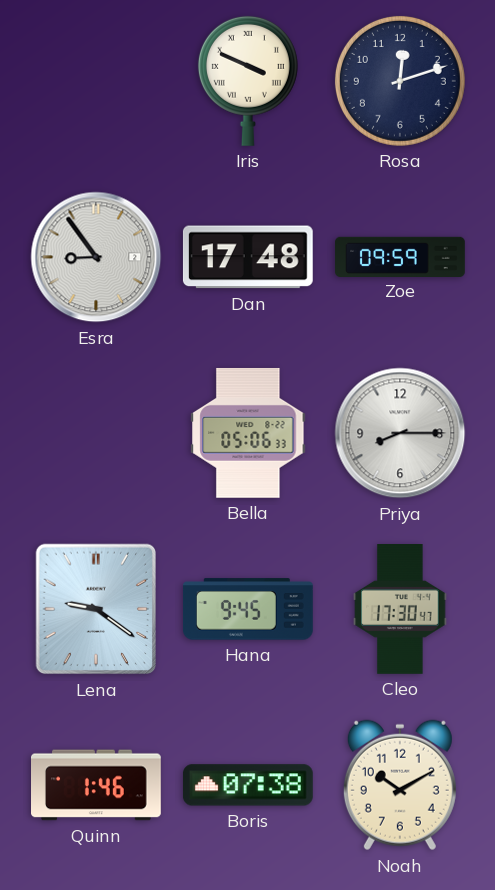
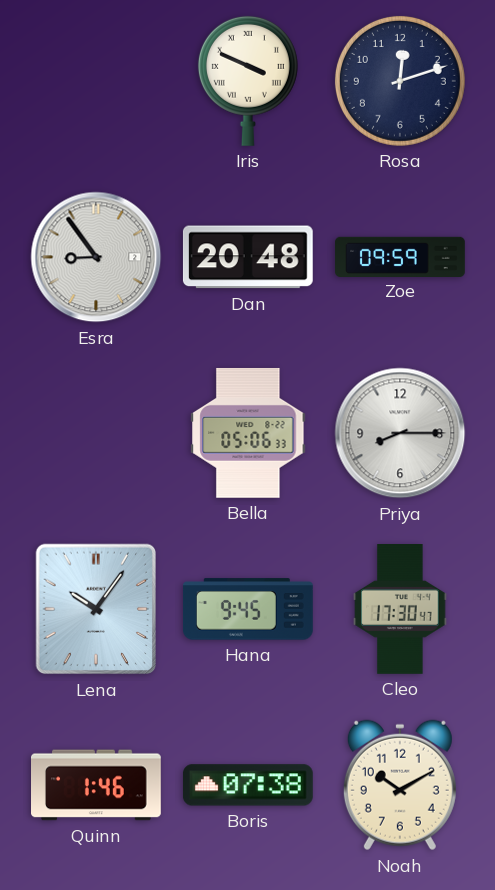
Dan: 17:48 -> 20:48
Lena: 9:21 -> 10:06
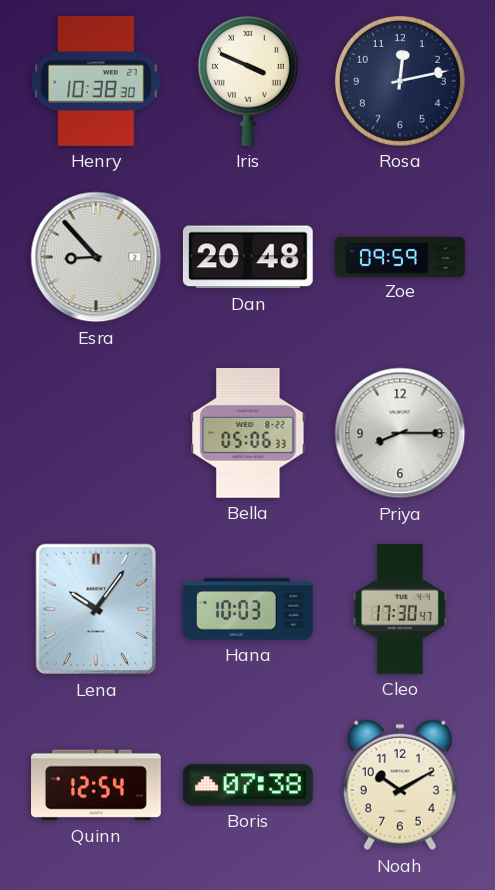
Henry: none -> 10:38
Rosa: 12:12 -> 12:13
Esra: 8:54 -> 8:53
Hana: 9:45 -> 10:03
Quinn: 1:46 -> 12:54
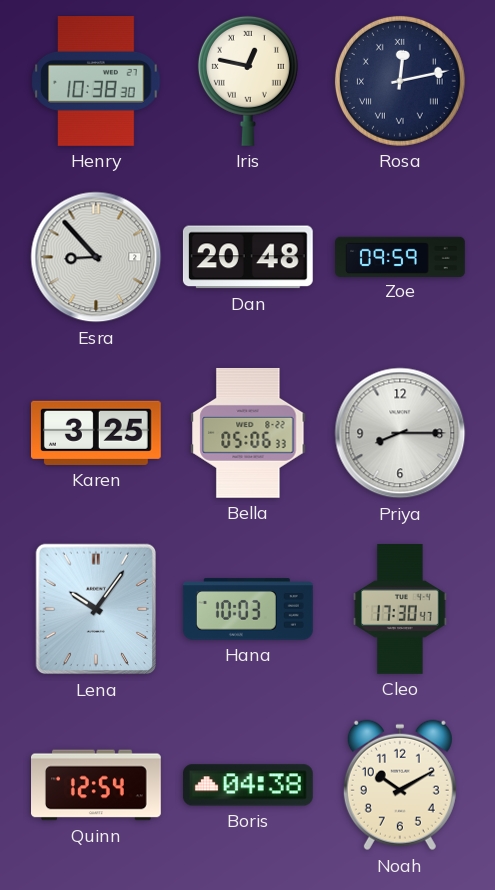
Iris: 3:49 -> 12:47
Rosa numerals: Arabic -> Roman
Karen: none -> 3:25
Boris: 07:38 -> 04:38
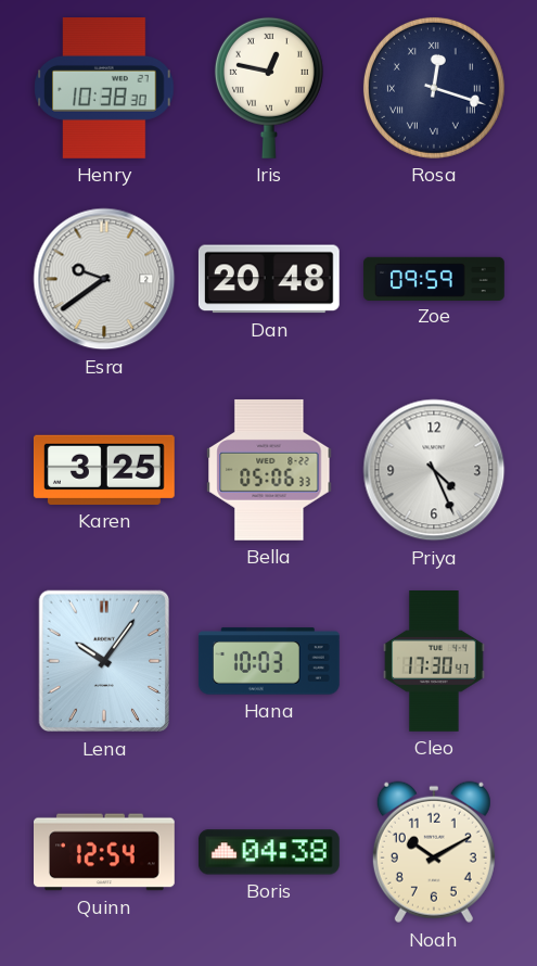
Rosa: 12:13 -> 12:18
Esra: 8:53 -> 9:39
Priya: 8:15 -> 4:26
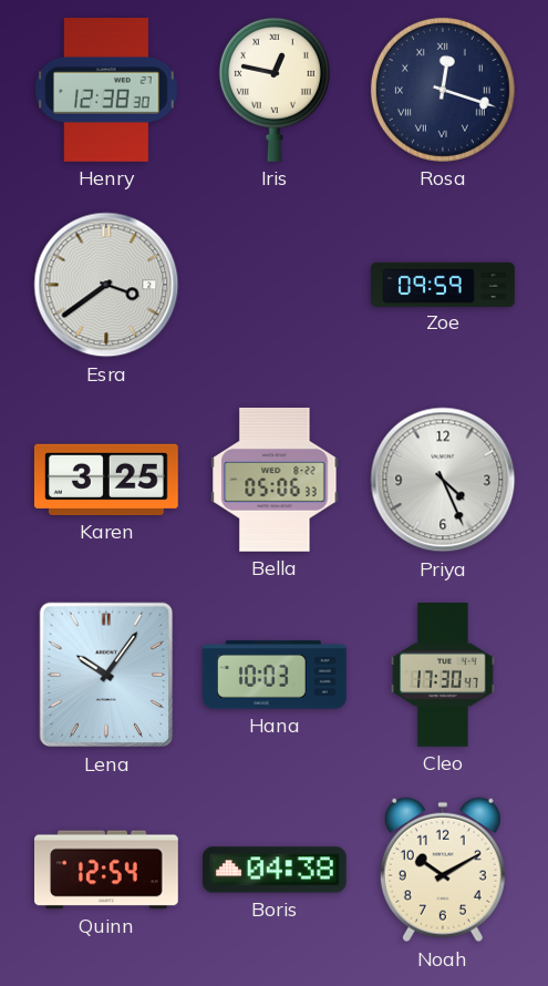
Henry: 10:38 -> 12:38
Esra: 9:39 -> 3:39
Dan: 20:48 -> none
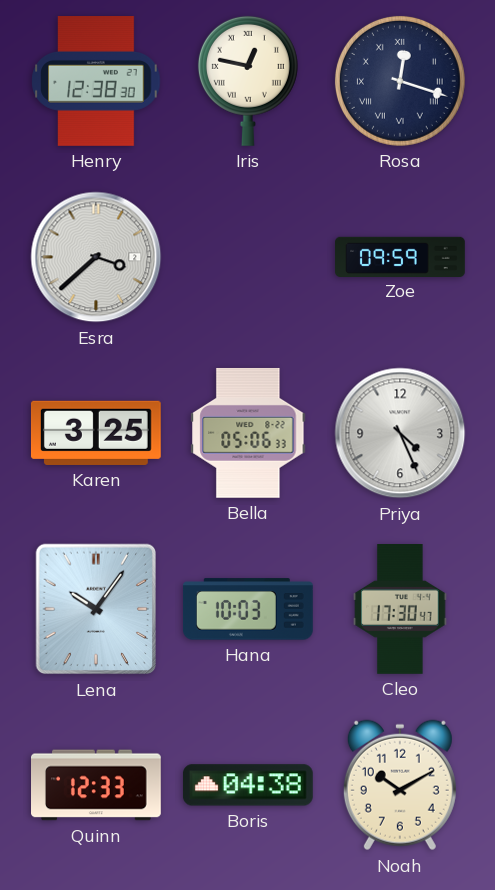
Esra: 3:39 -> 3:38
Quinn: 12:54 -> 12:33
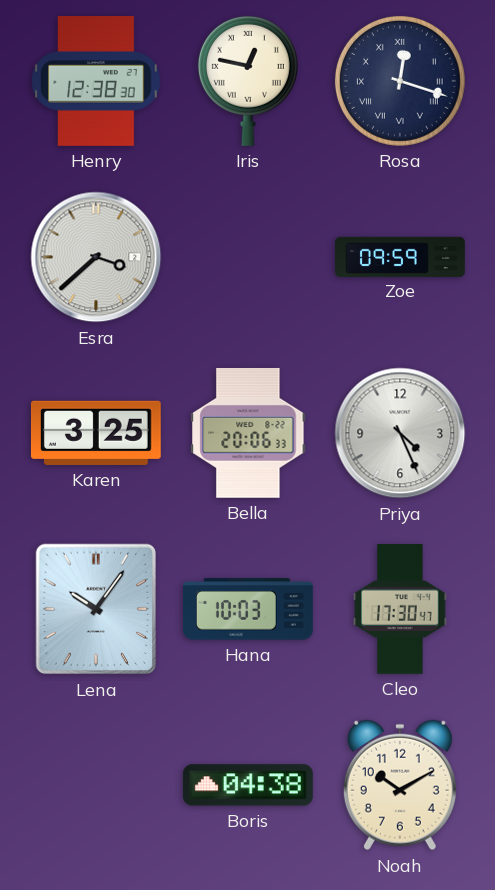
Bella: 05:06 -> 20:06
Quinn: 12:33 -> none
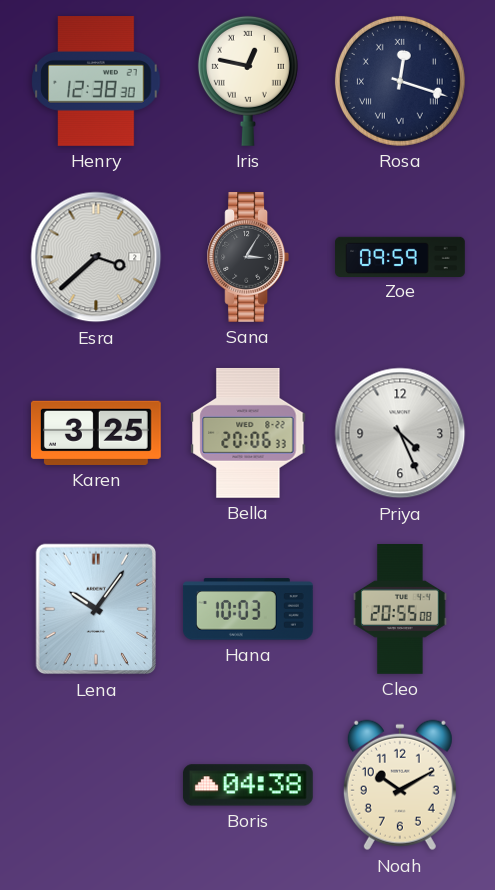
Sana: none -> 3:05
Cleo: 17:30 -> 20:55
